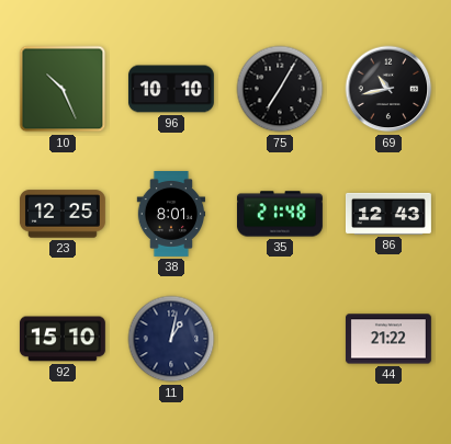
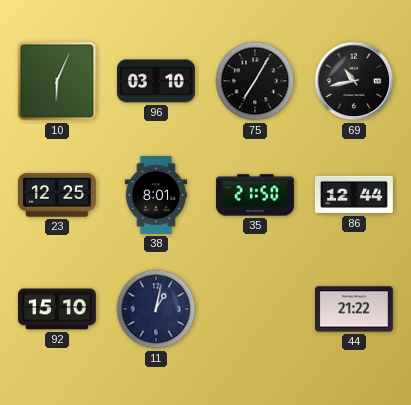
10: 10:26 -> 6:04
96: 10:10 -> 03:10
35: 21:48 -> 21:50
86: 12:43 -> 12:44
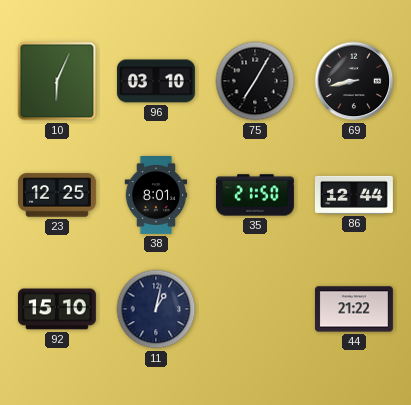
69: 10:43 -> 8:43
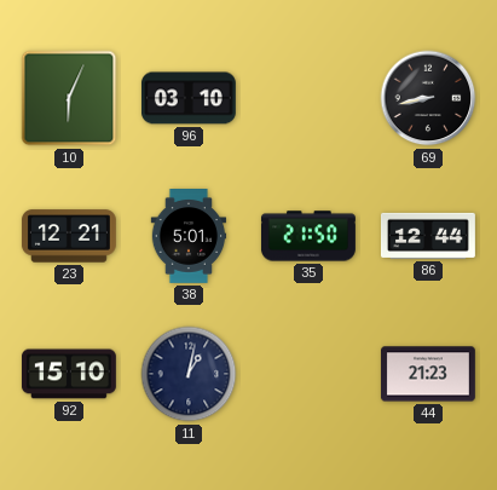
75: 7:05 -> none
23: 12:25 -> 12:21
38: 8:01 -> 5:01
44: 21:22 -> 21:23
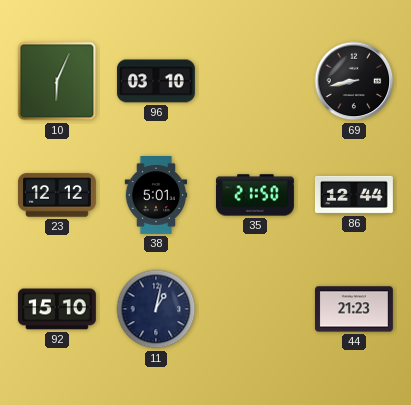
23: 12:21 -> 12:12
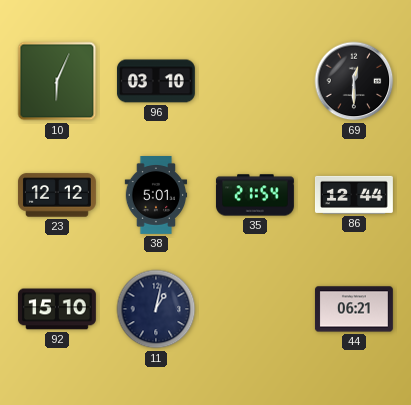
69: 8:43 -> 12:30
35: 21:50 -> 21:54
44: 21:23 -> 06:21
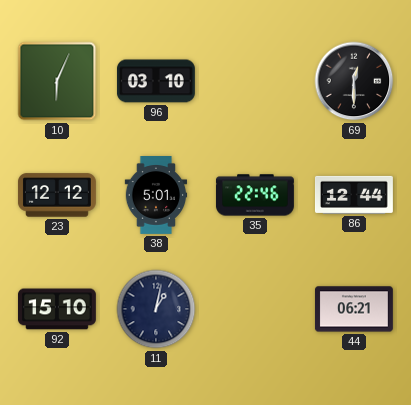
35: 21:54 -> 22:46
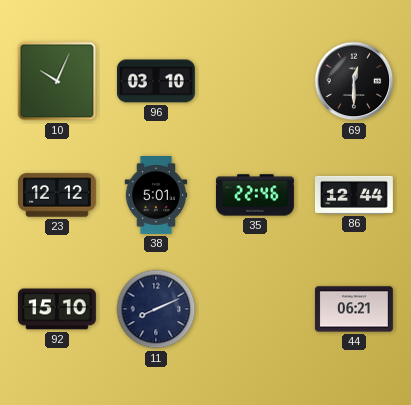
10: 6:04 -> 10:04
11: 1:02 -> 8:11
